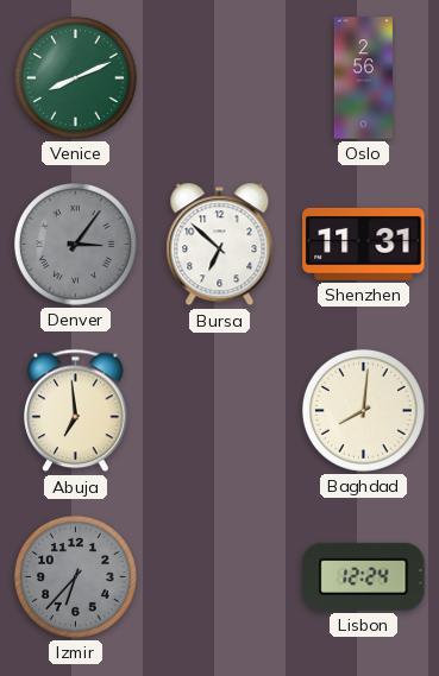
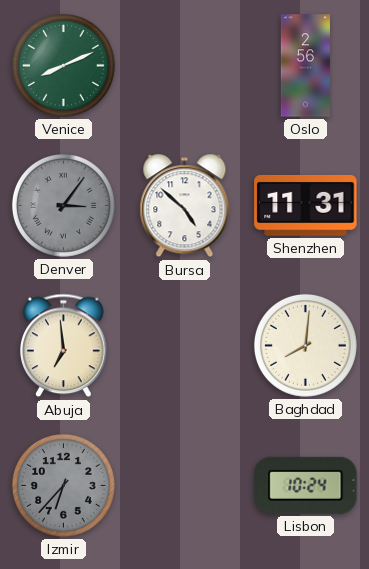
Bursa: 6:52 -> 4:52
Lisbon: 12:24 -> 10:24
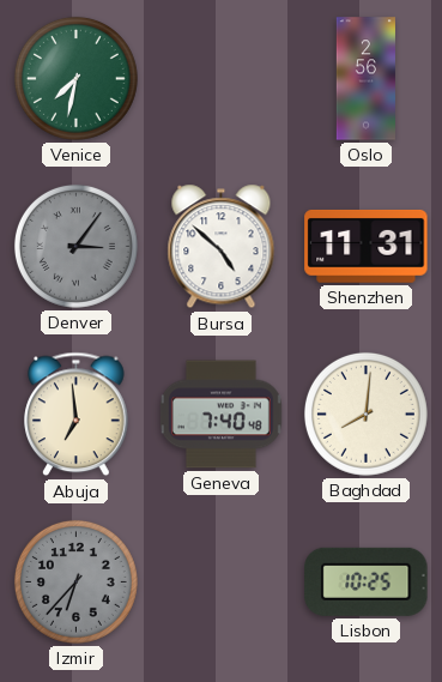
Venice: 8:11 -> 7:32
Geneva: none -> 7:40
Lisbon: 10:24 -> 10:25
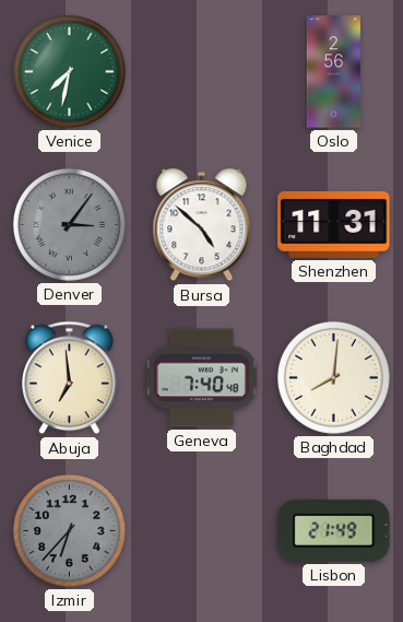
Lisbon: 10:25 -> 21:49
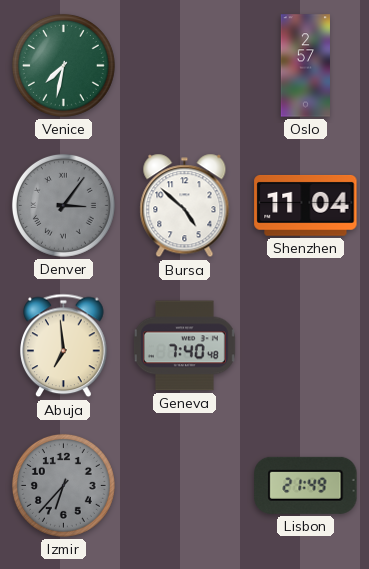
Oslo: 2:56 -> 2:57
Shenzhen: 11:31 -> 11:04
Baghdad: 8:01 -> none
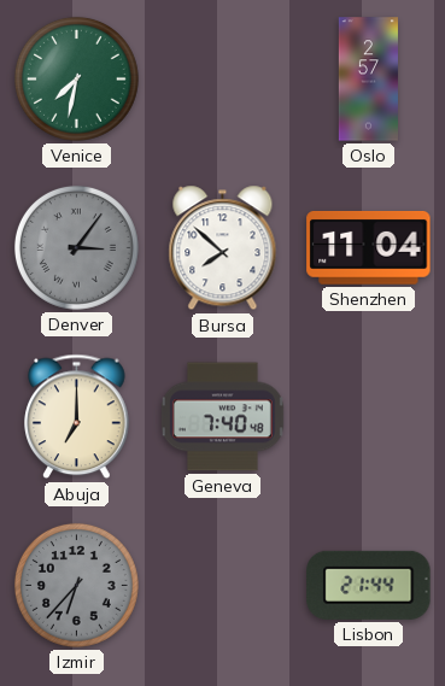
Bursa: 4:52 -> 7:52
Abuja: 6:59 -> 7:00
Lisbon: 21:49 -> 21:44
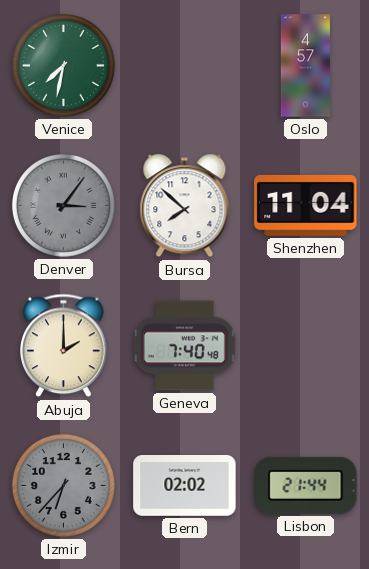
Oslo: 2:57 -> 4:57
Abuja: 7:00 -> 2:00
Bern: none -> 02:02
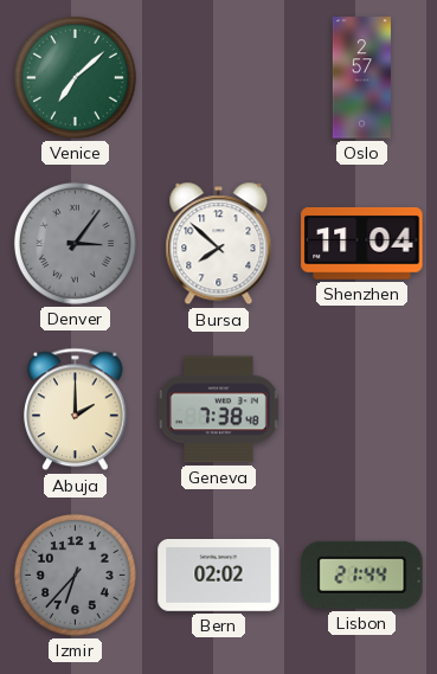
Venice: 7:32 -> 7:08
Oslo: 4:57 -> 2:57
Geneva: 7:40 -> 7:38
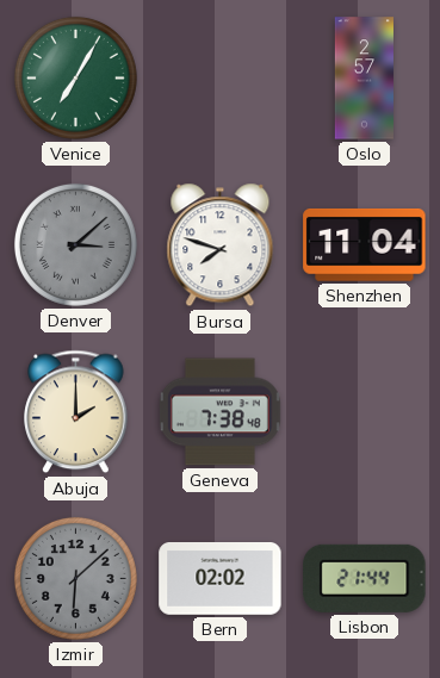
Venice: 7:08 -> 7:05
Denver: 3:06 -> 3:08
Bursa: 7:52 -> 7:48
Izmir: 6:37 -> 6:08
